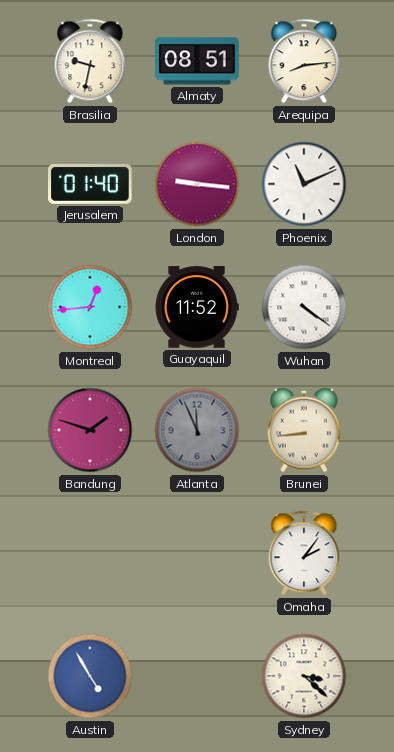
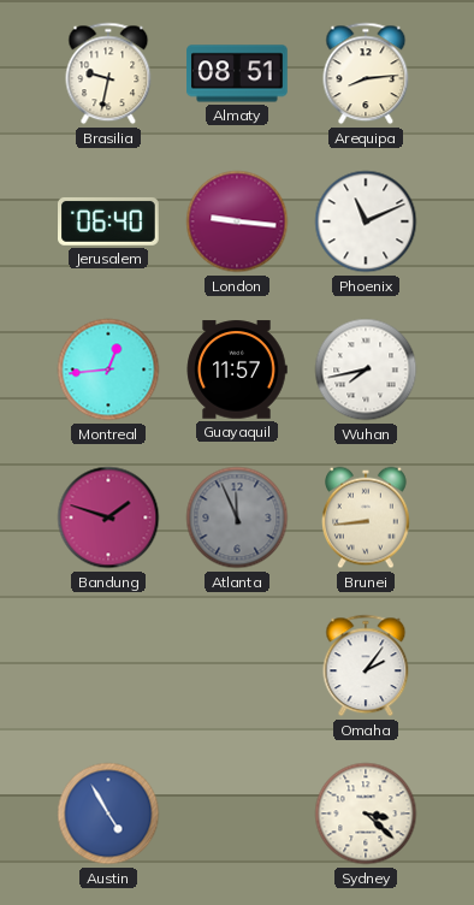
Jerusalem: 01:40 -> 06:40
Guayaquil: 11:52 -> 11:57
Wuhan: 4:21 -> 7:43
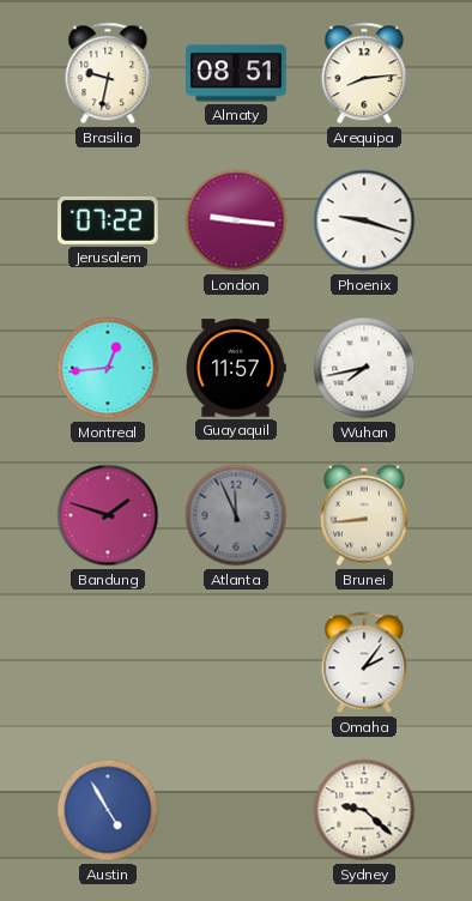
Jerusalem: 06:40 -> 07:22
Phoenix: 11:11 -> 9:18
Sydney: 3:22 -> 9:22
